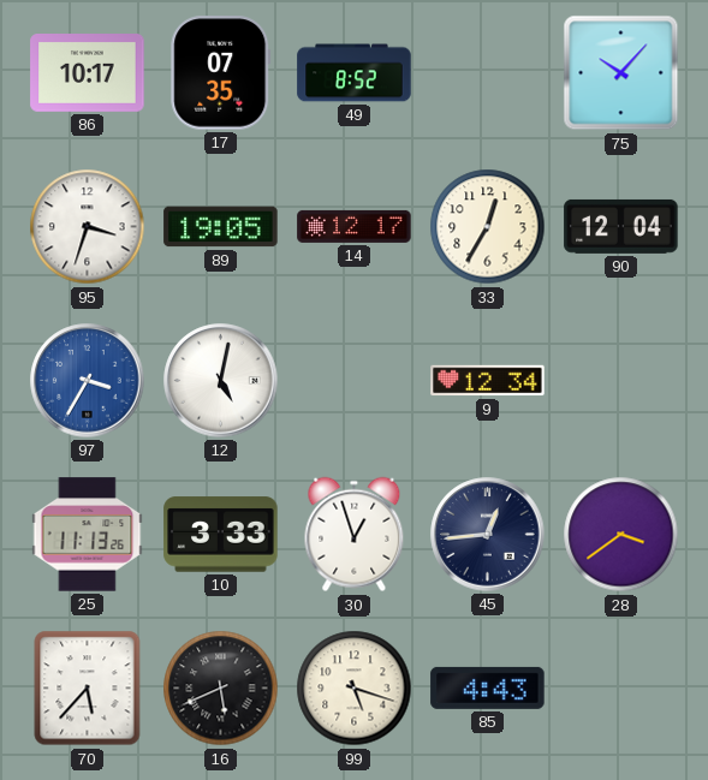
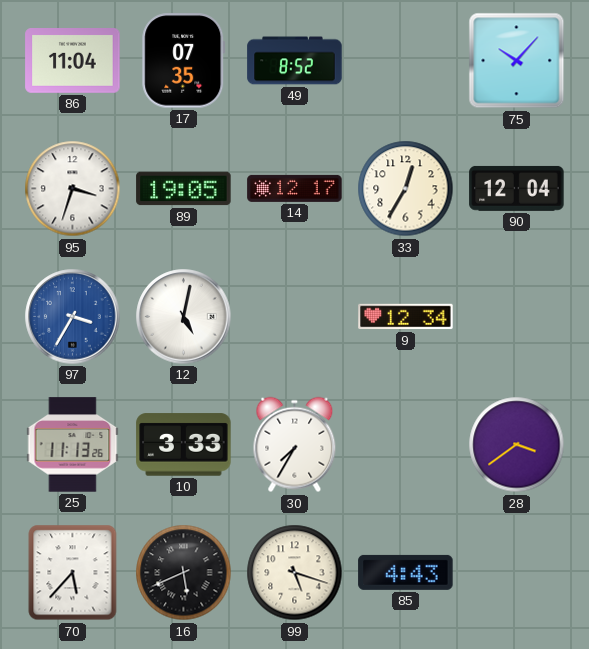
86: 10:17 -> 11:04
30: 12:57 -> 7:35
45: 12:44 -> none
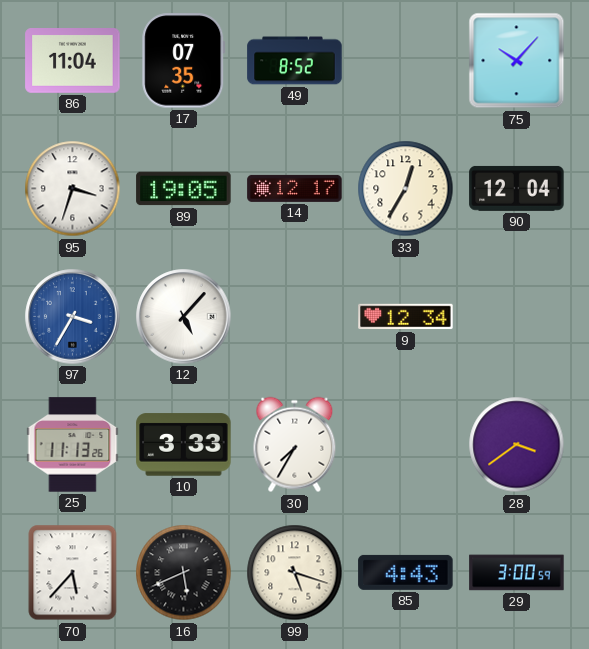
12: 5:02 -> 5:07
29: none -> 3:00
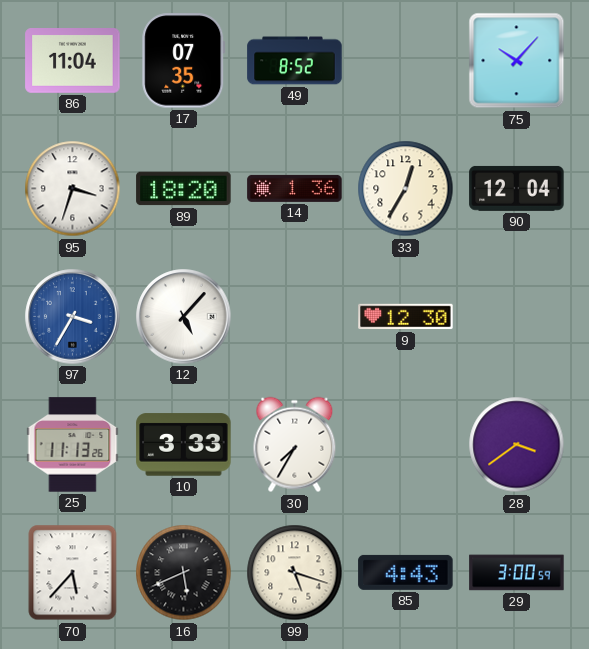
89: 19:05 -> 18:20
14: 12:17 -> 1:36
9: 12:34 -> 12:30
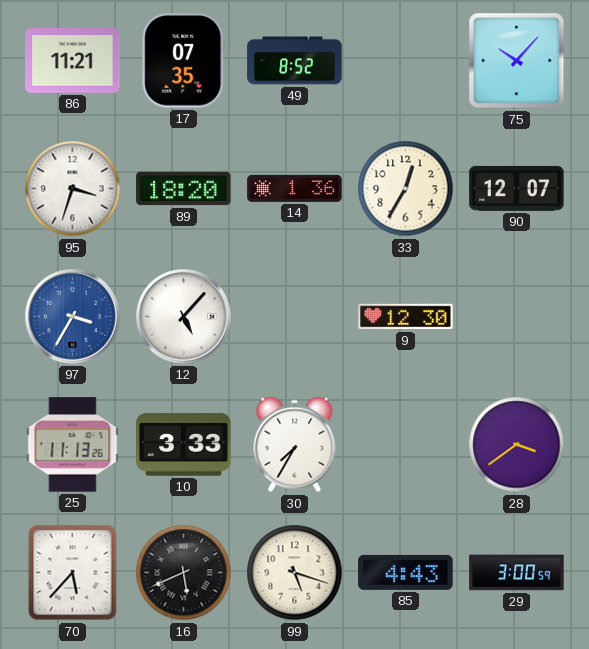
86: 11:04 -> 11:21
90: 12:04 -> 12:07
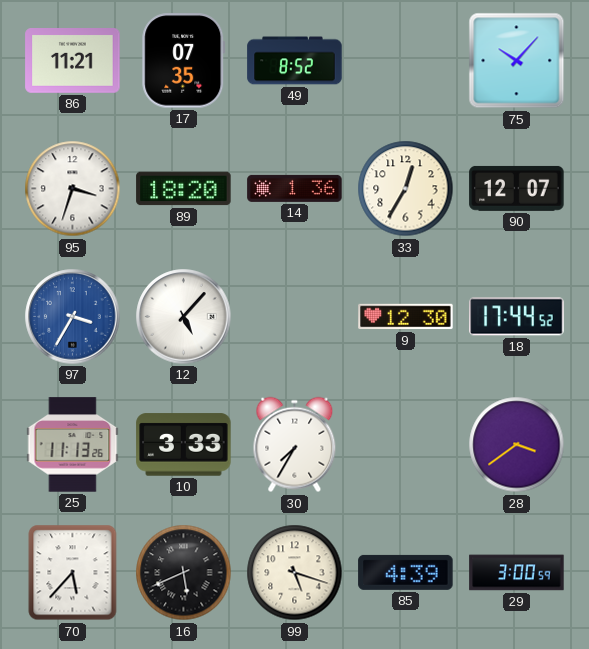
18: none -> 17:44
85: 4:43 -> 4:39
